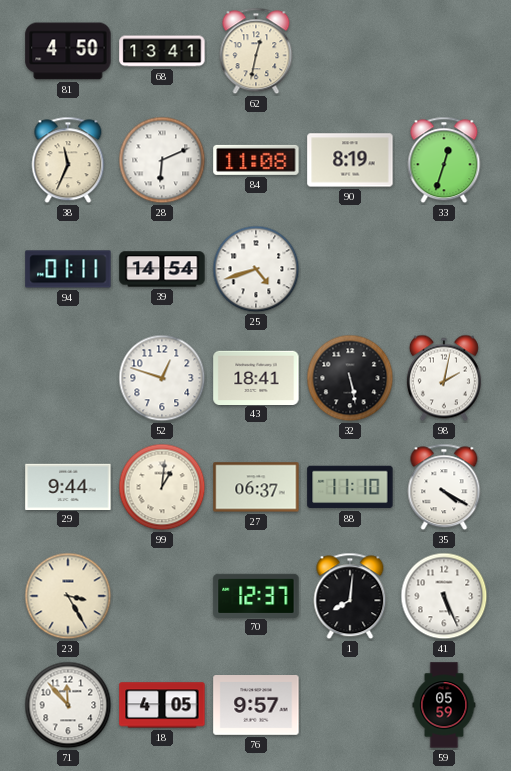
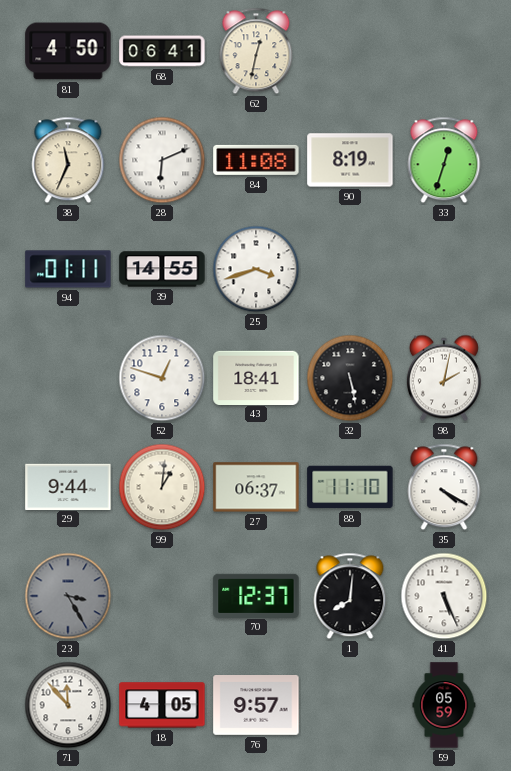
68: 13:41 -> 06:41
39: 14:54 -> 14:55
25: 4:42 -> 3:42
23 dial: cream -> grey
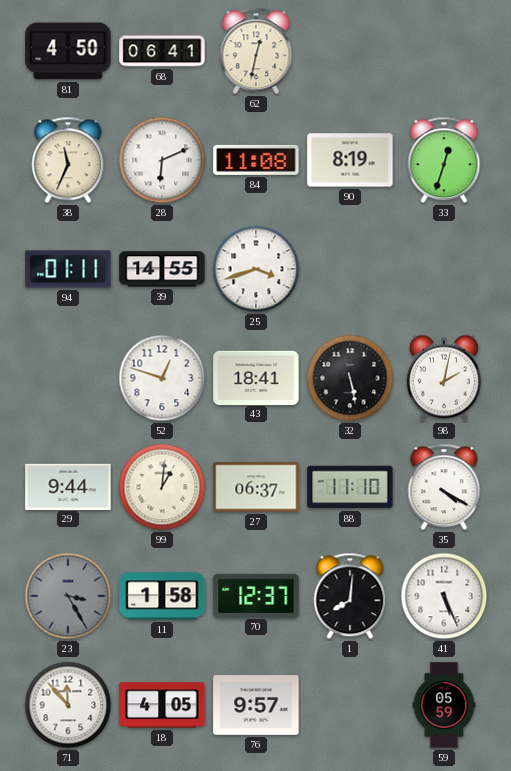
11: none -> 1:58
